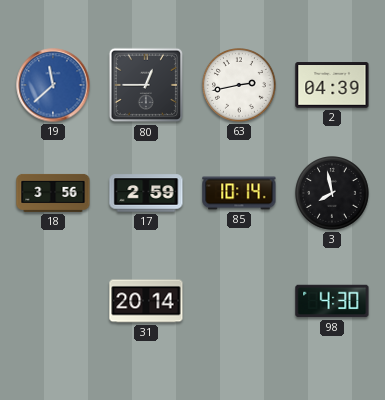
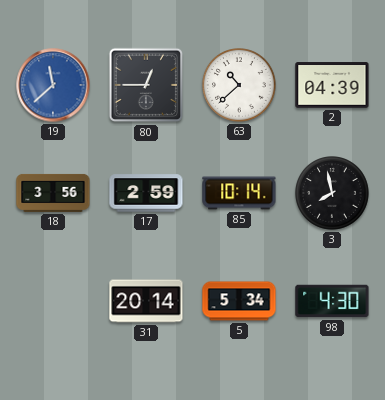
63: 2:43 -> 10:38
5: none -> 5:34
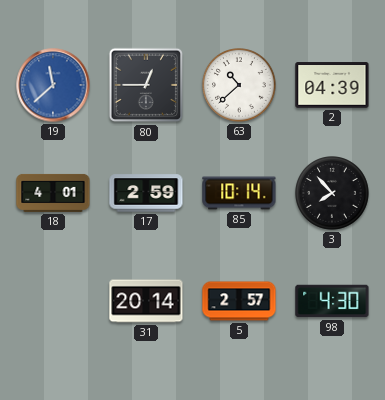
18: 3:56 -> 4:01
3: 7:58 -> 7:53
5: 5:34 -> 2:57
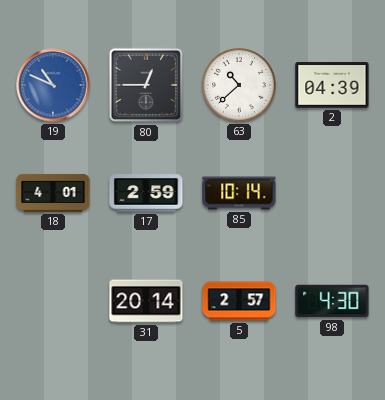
19: 11:38 -> 10:49
3: 7:53 -> none
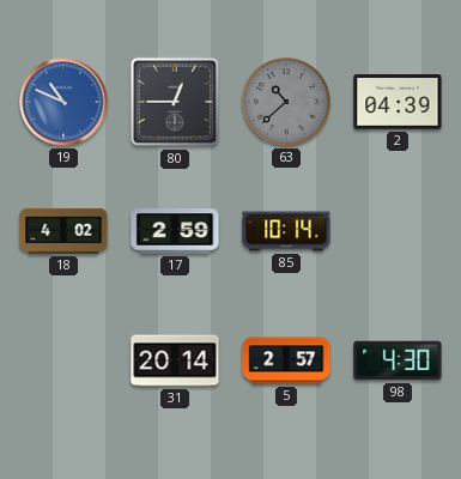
63 dial: white -> grey
18: 4:01 -> 4:02
